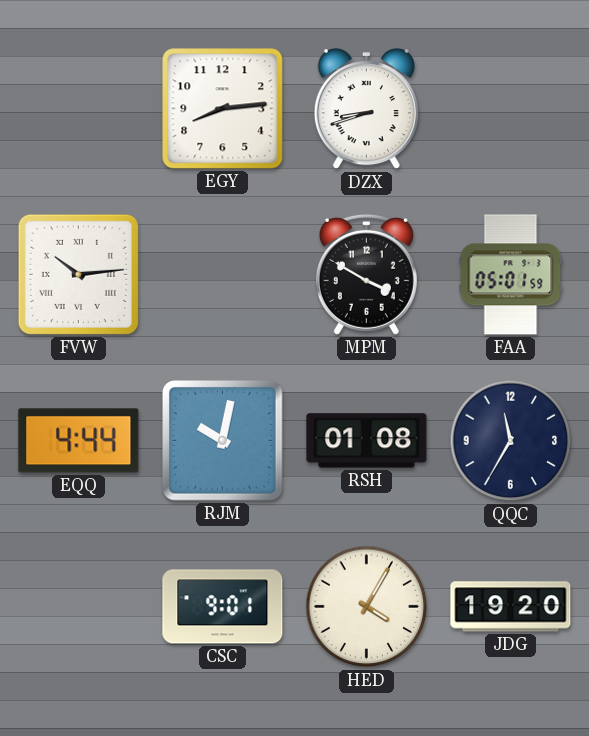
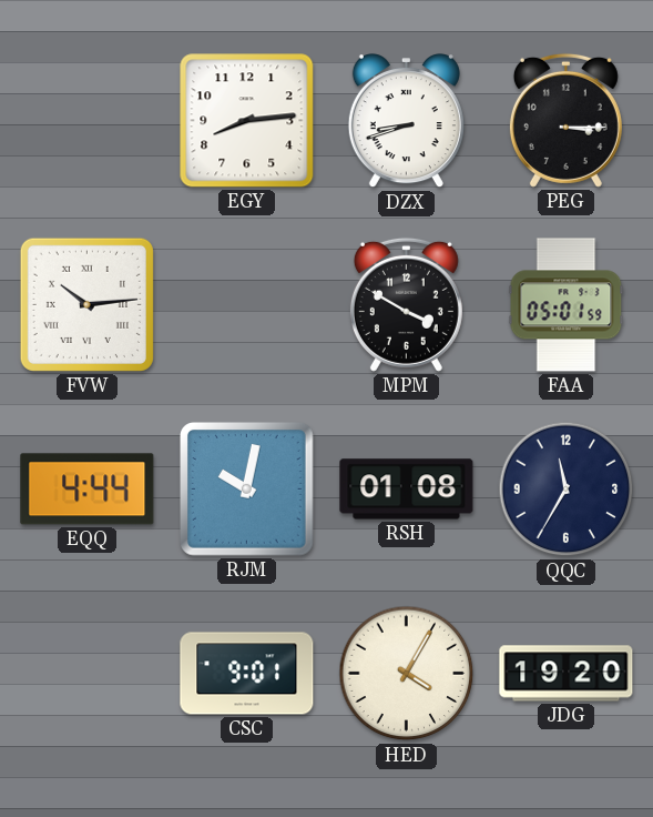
PEG: none -> 3:15
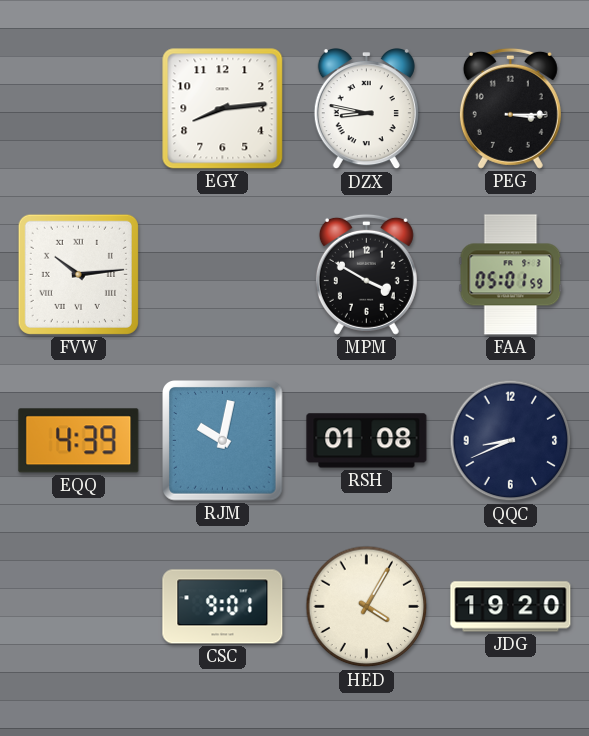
DZX: 8:42 -> 8:47
EQQ: 4:44 -> 4:39
QQC: 11:35 -> 8:41
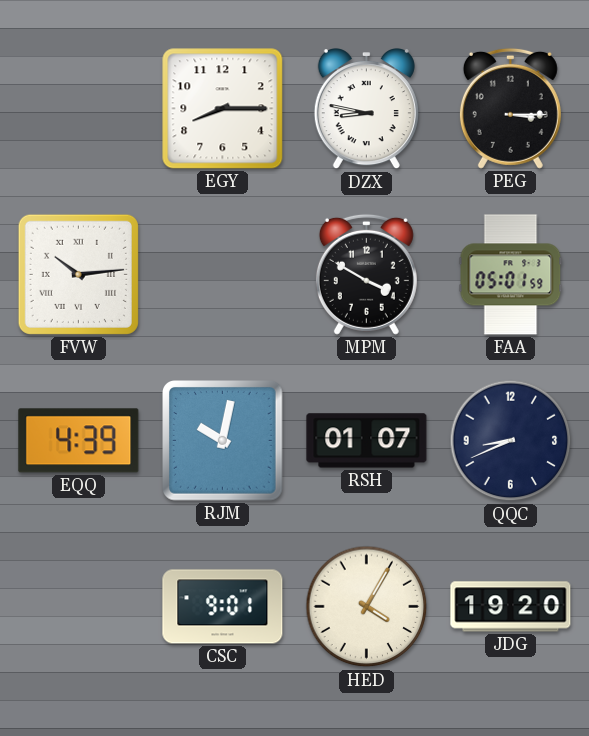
EGY: 8:14 -> 8:15
RSH: 01:08 -> 01:07
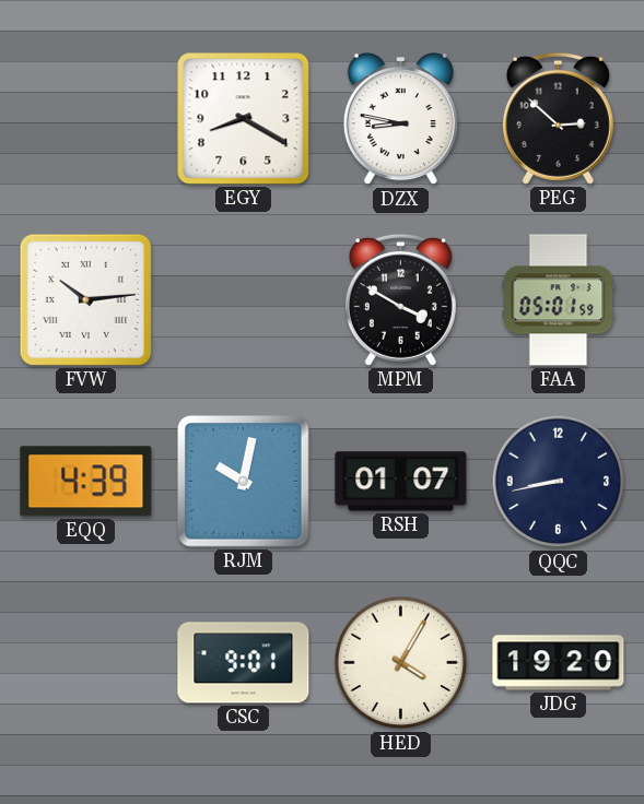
EGY: 8:15 -> 8:20
PEG: 3:15 -> 2:52
QQC: 8:41 -> 8:43
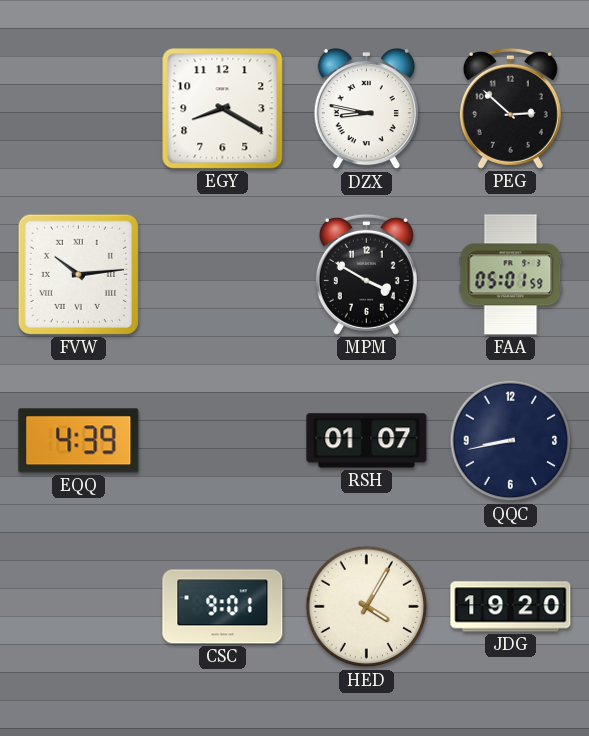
RJM: 10:02 -> none
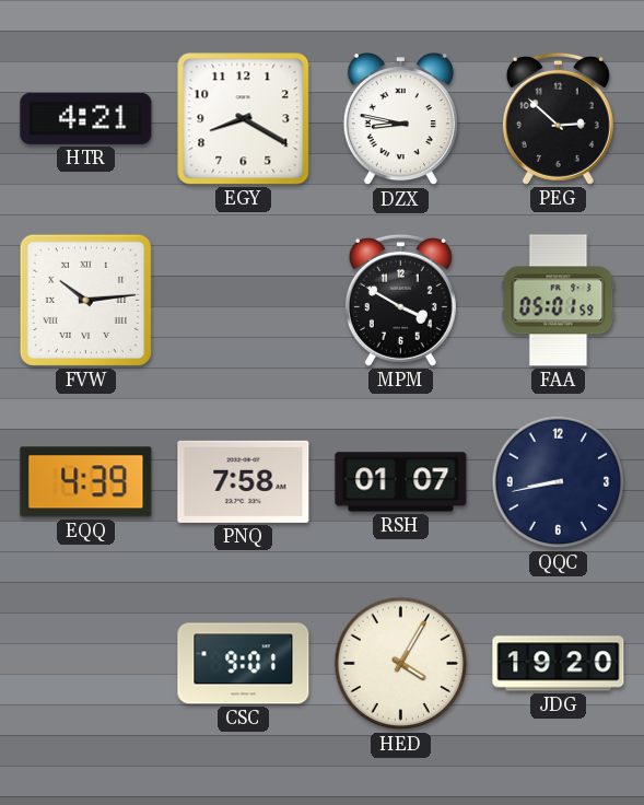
HTR: none -> 4:21
PNQ: none -> 7:58
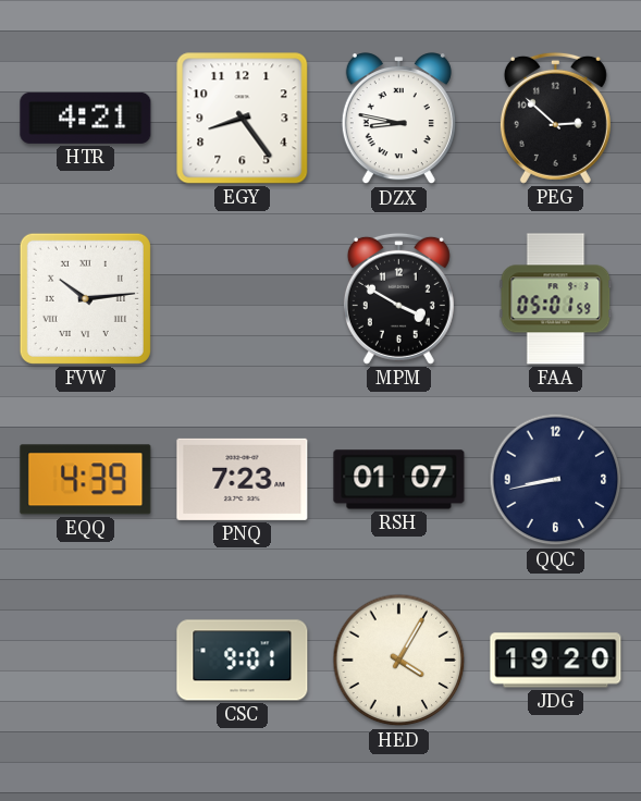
EGY: 8:20 -> 8:24
PNQ: 7:58 -> 7:23
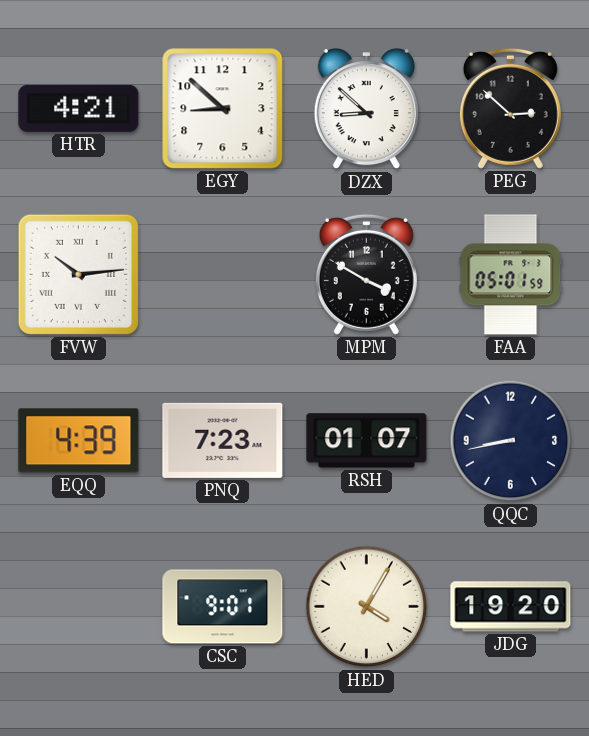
EGY: 8:24 -> 8:52
DZX: 8:47 -> 8:52
